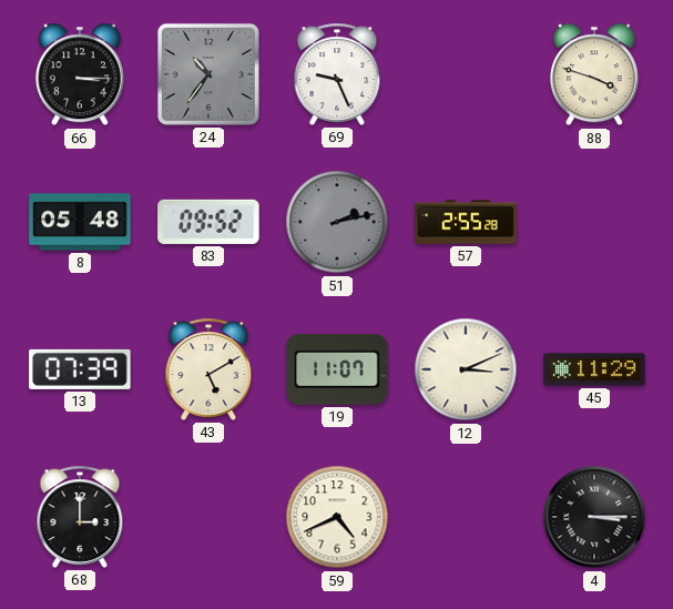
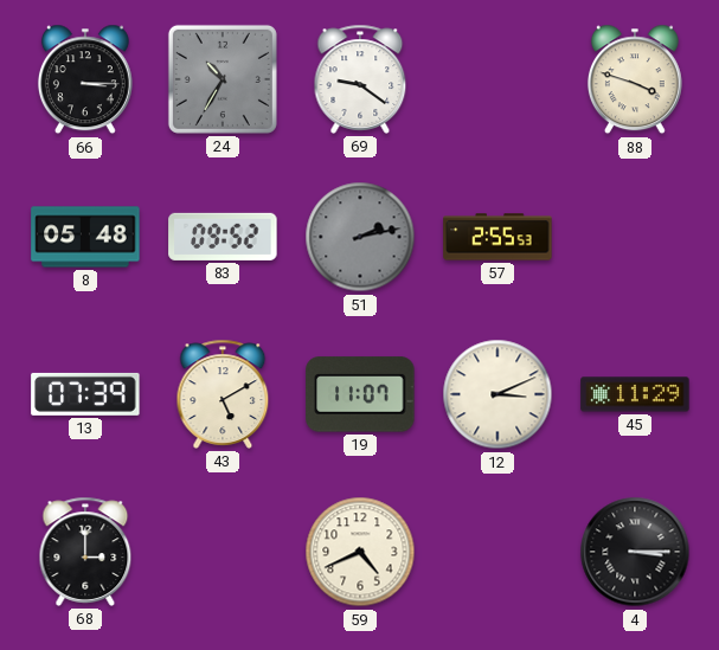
24: 10:36 -> 10:35
69: 9:26 -> 9:21
57: 2:55:28 -> 2:55:53
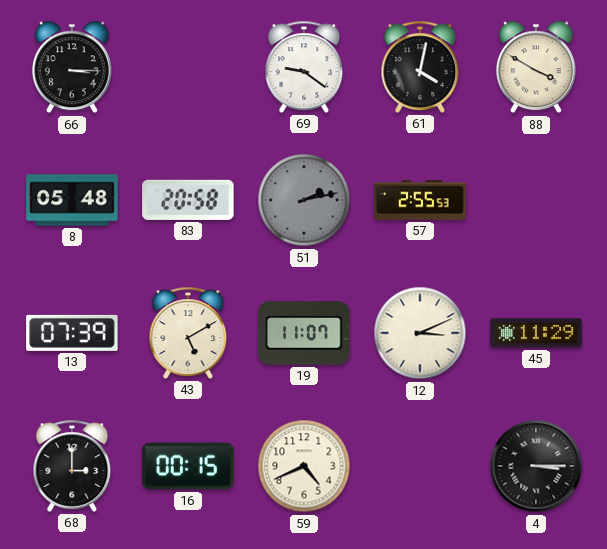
24: 10:35 -> none
61: none -> 4:02
88: 3:48 -> 3:50
83: 09:52 -> 20:58
16: none -> 00:15
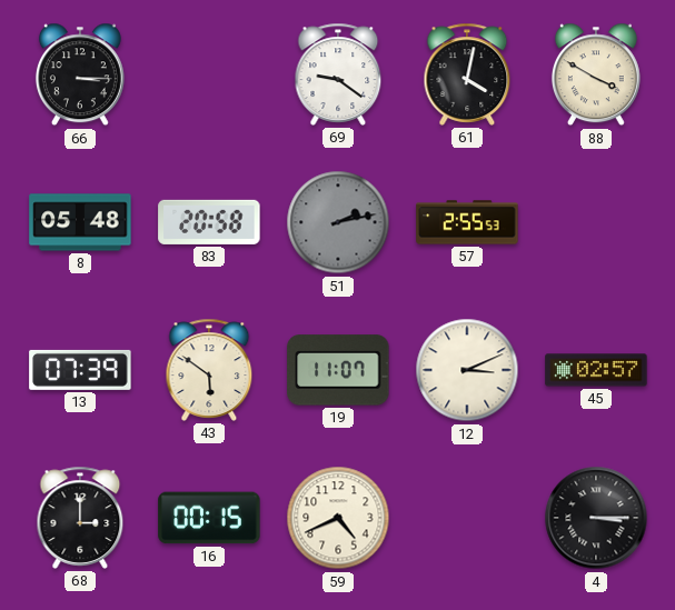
43: 5:10 -> 5:51
45: 11:29 -> 02:57
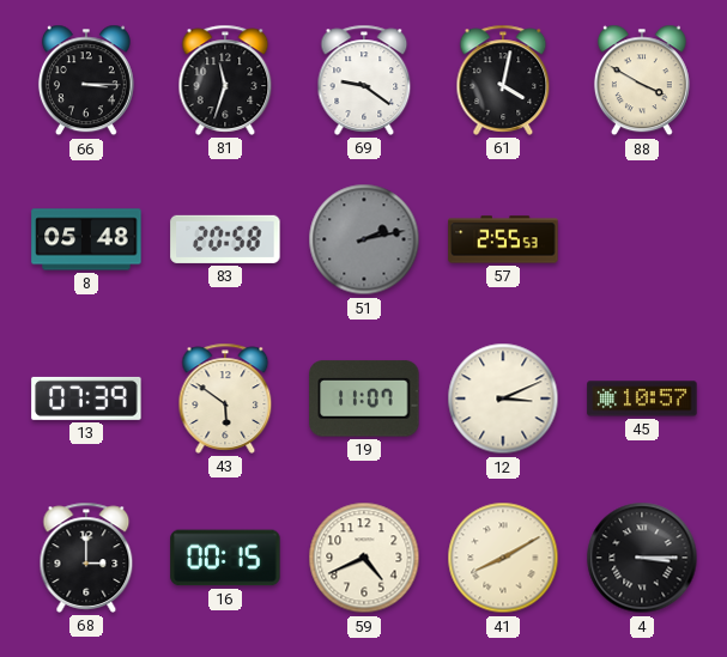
81: none -> 11:33
45: 02:57 -> 10:57
41: none -> 8:10
